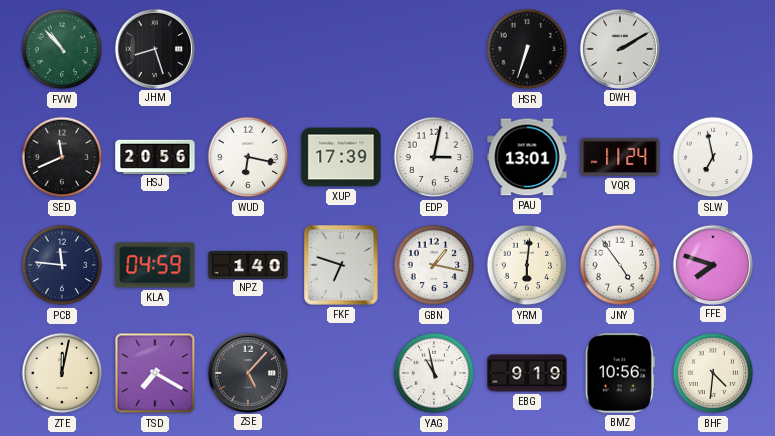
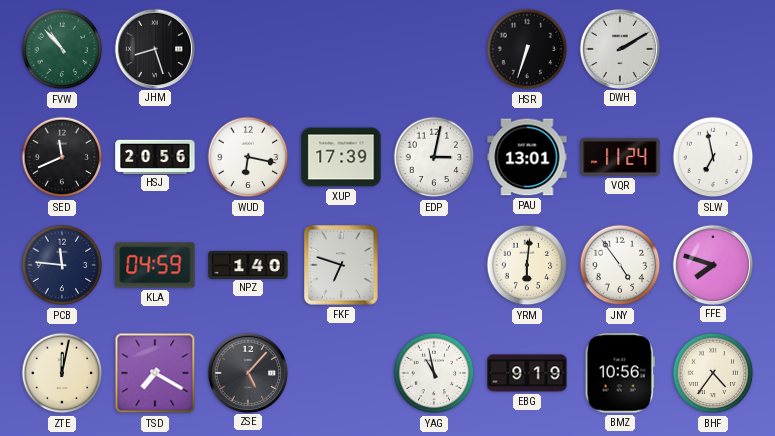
GBN: 1:17 -> none
BHF: 4:31 -> 4:36
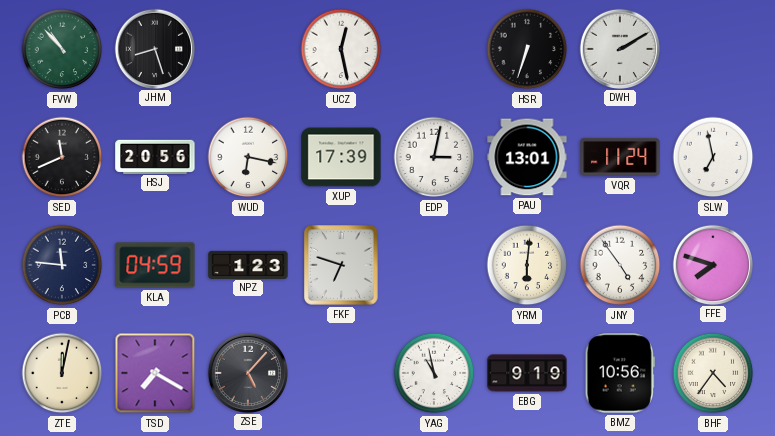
UCZ: none -> 12:28
NPZ: 1:40 -> 1:23
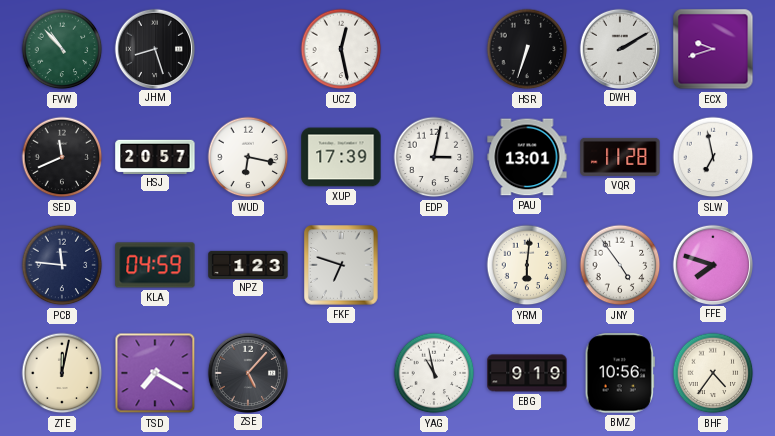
ECX: none -> 9:42
HSJ: 20:56 -> 20:57
VQR: 11:24 -> 11:28
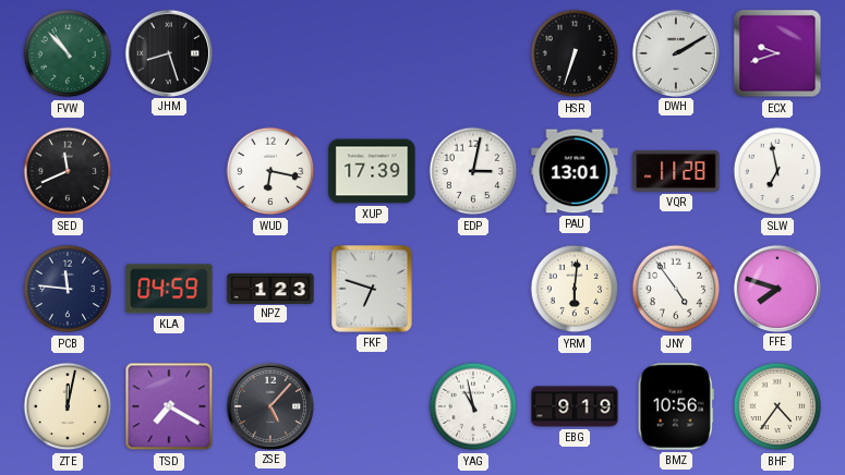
UCZ: 12:28 -> none
HSJ: 20:57 -> none
